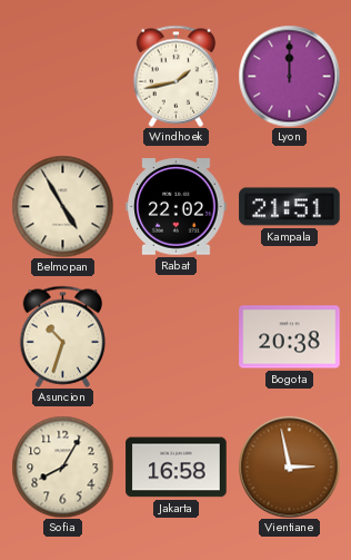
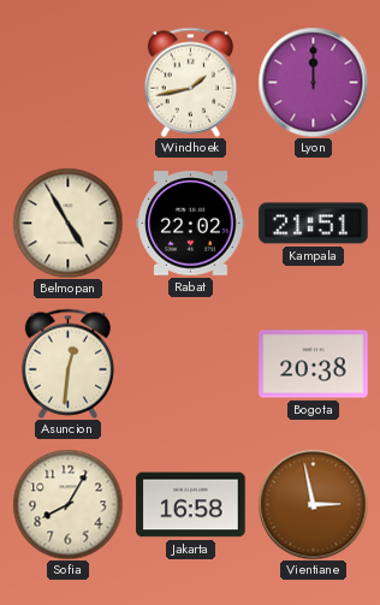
Asuncion: 10:33 -> 12:31
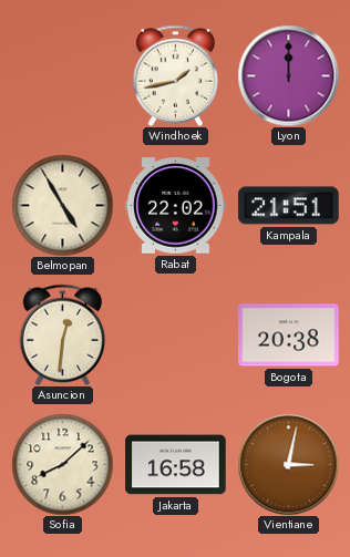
Sofia: 8:05 -> 8:08
Vientiane: 2:58 -> 3:02
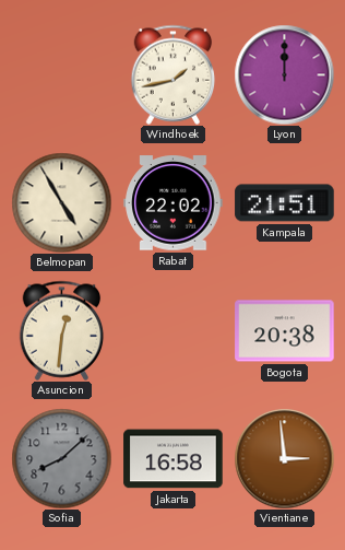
Sofia dial: cream -> grey
Vientiane: 3:02 -> 2:59
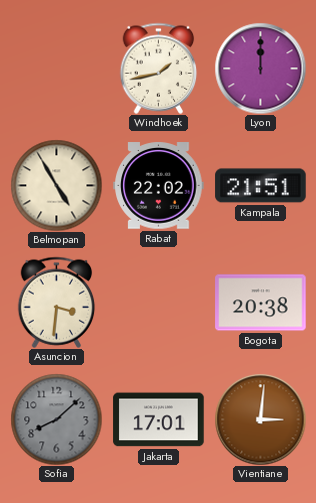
Asuncion: 12:31 -> 3:31
Jakarta: 16:58 -> 17:01
Vientiane: 2:59 -> 3:01
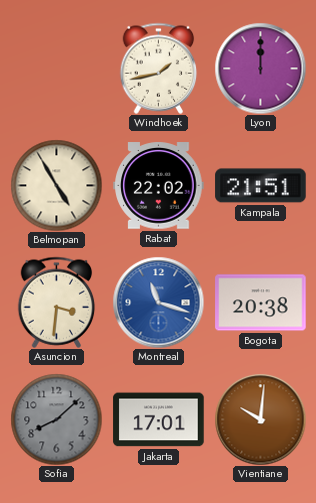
Montreal: none -> 11:18
Vientiane: 3:01 -> 10:01
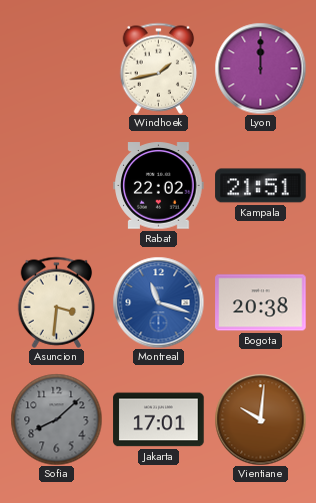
Belmopan: 4:55 -> none
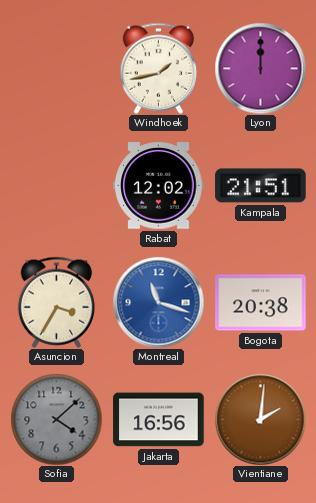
Rabat: 22:02 -> 12:02
Asuncion: 3:31 -> 3:35
Sofia: 8:08 -> 4:08
Jakarta: 17:01 -> 16:56
Vientiane: 10:01 -> 2:01
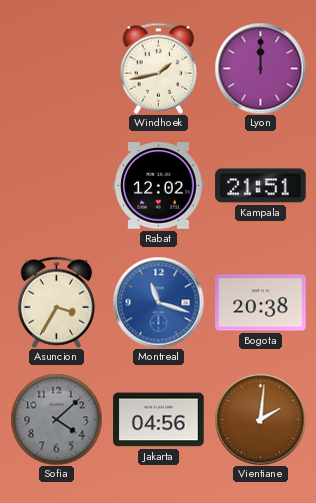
Jakarta: 16:56 -> 04:56
